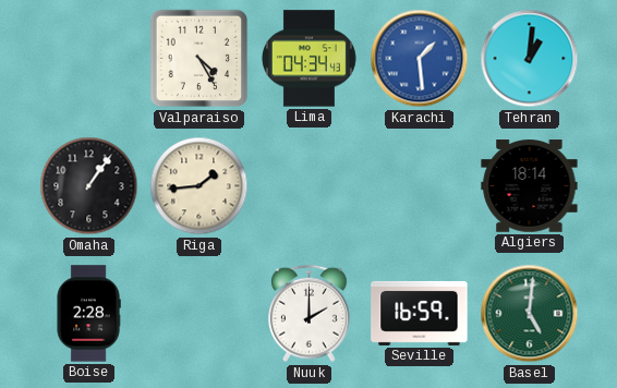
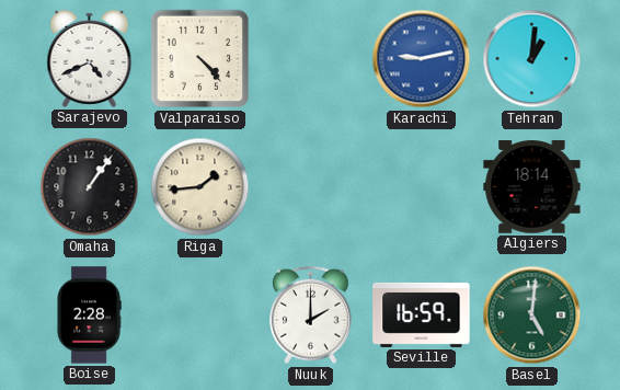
Sarajevo: none -> 4:41
Valparaiso: 4:25 -> 4:23
Lima: 04:34 -> none
Karachi: 1:29 -> 9:13
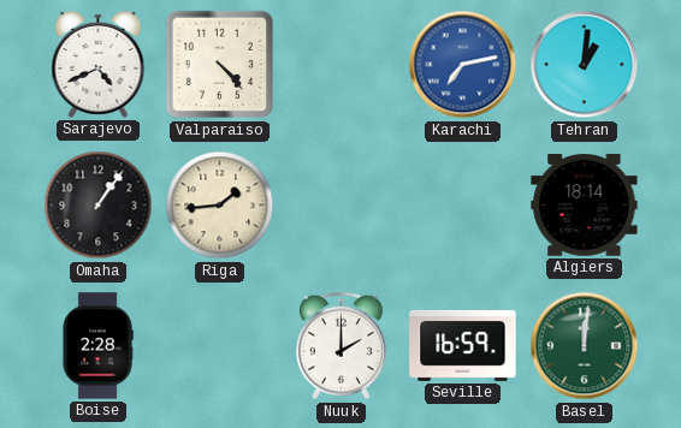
Karachi: 9:13 -> 7:13
Basel: 5:01 -> 12:01
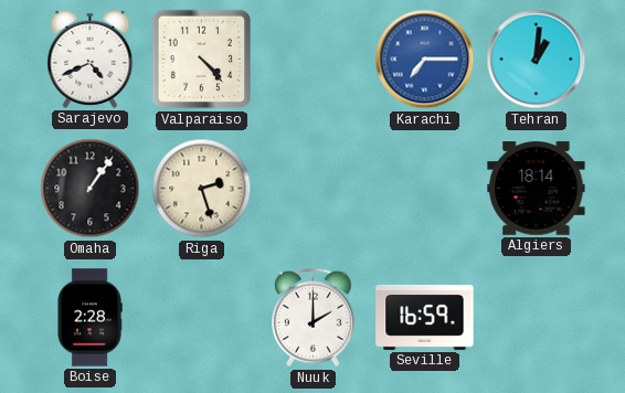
Karachi: 7:13 -> 7:15
Riga: 1:44 -> 2:27
Basel: 12:01 -> none
